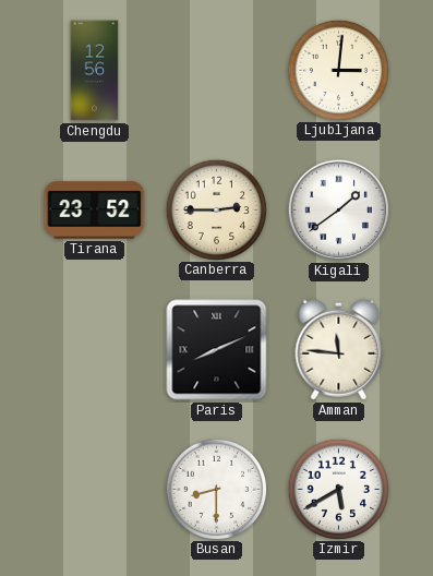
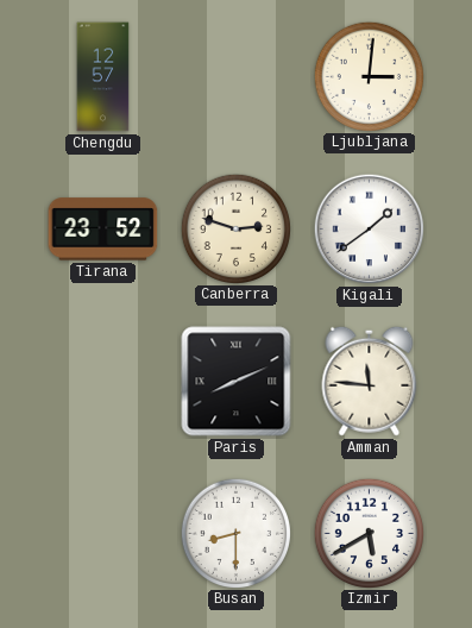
Chengdu: 12:56 -> 12:57
Canberra: 2:45 -> 2:48
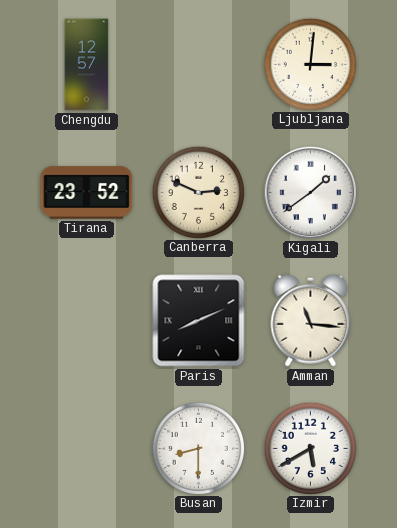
Canberra: 2:48 -> 2:49
Amman: 11:46 -> 11:16
